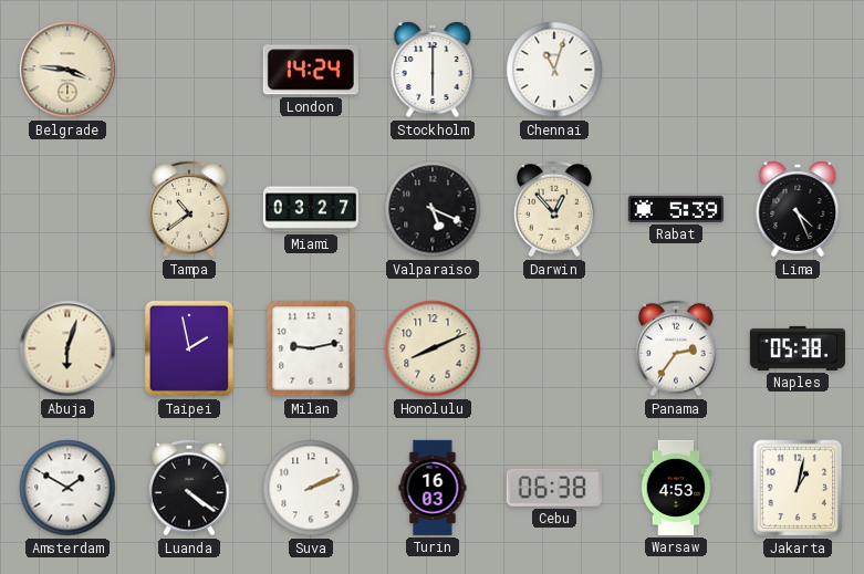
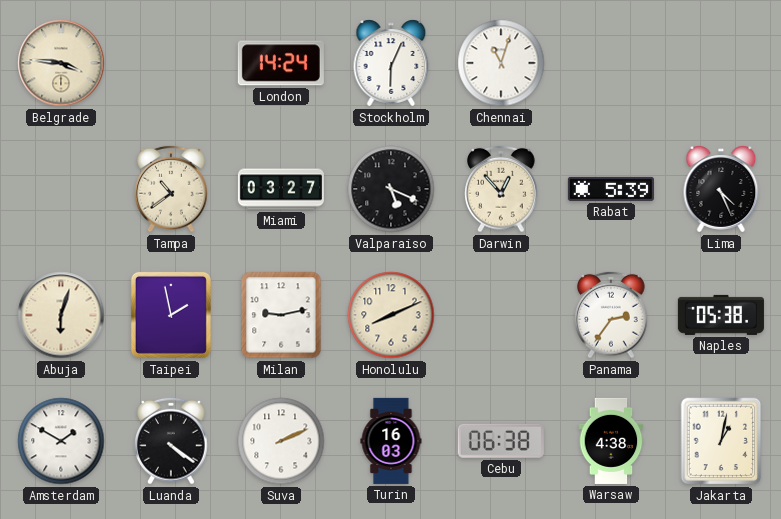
Stockholm: 6:00 -> 6:04
Warsaw: 4:53 -> 4:38
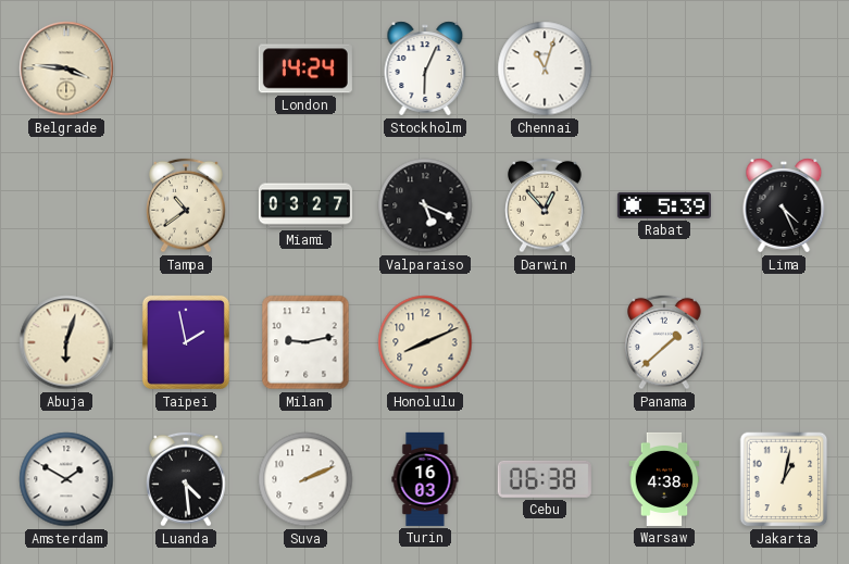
Panama: 2:36 -> 1:38
Naples: 05:38 -> none
Luanda: 4:21 -> 4:29
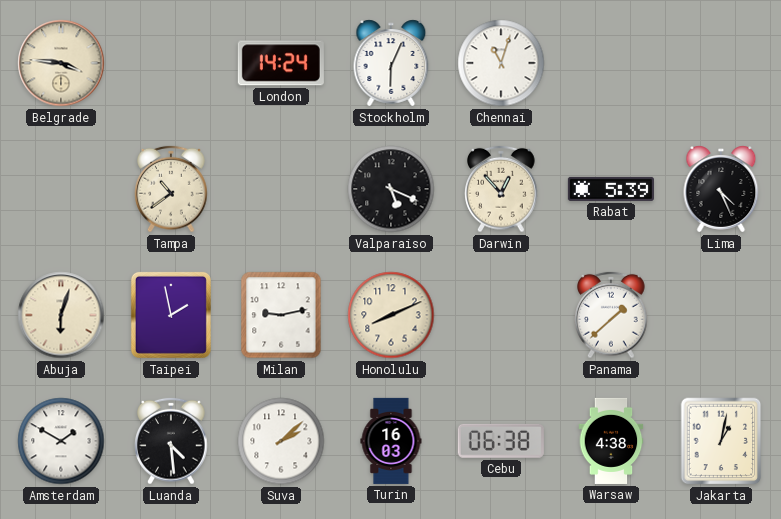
Miami: 03:27 -> none
Suva: 2:11 -> 2:08
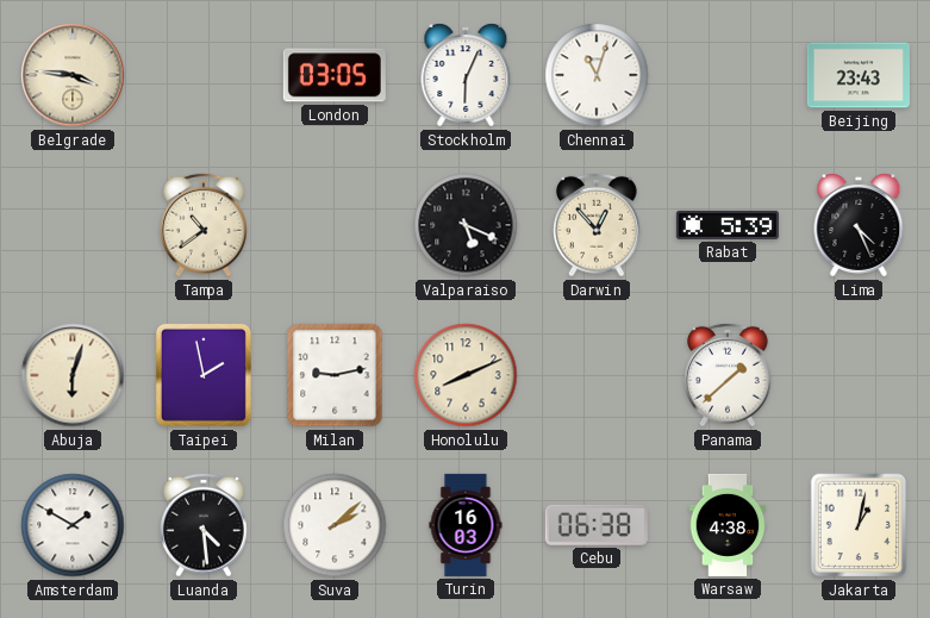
London: 14:24 -> 03:05
Beijing: none -> 23:43
